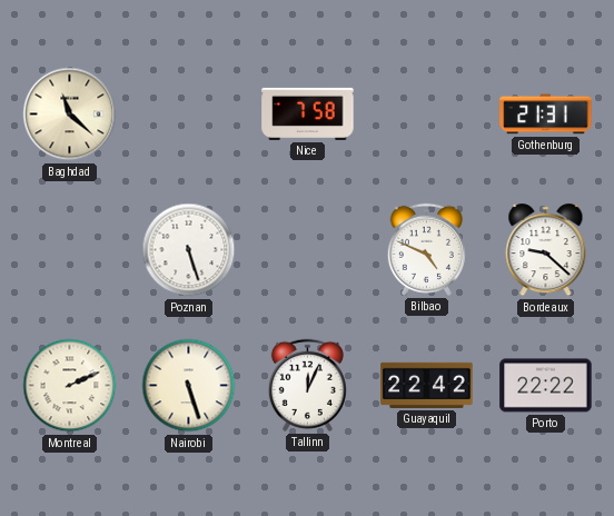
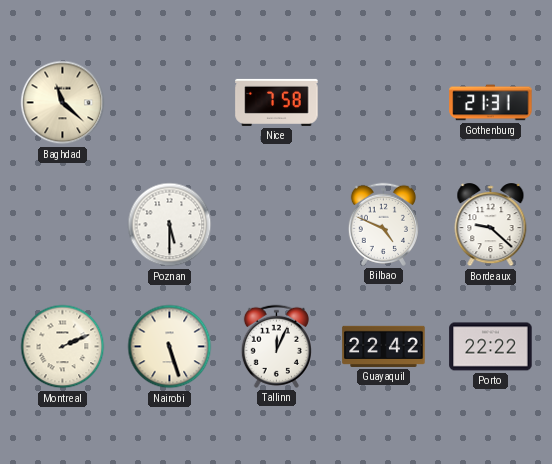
Poznan: 5:27 -> 5:30
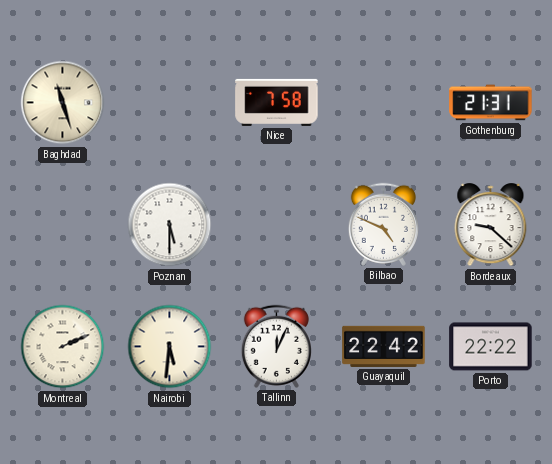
Baghdad: 11:22 -> 11:27
Nairobi: 5:27 -> 5:31
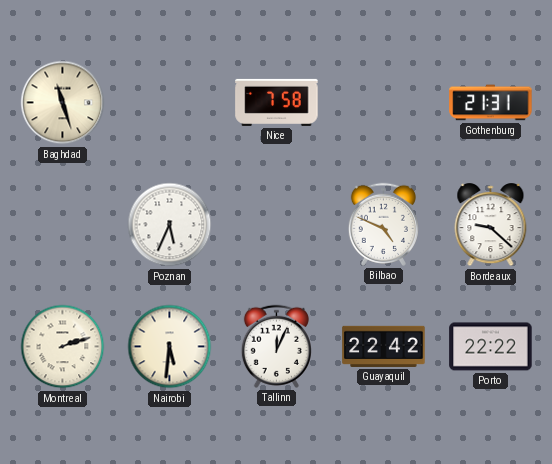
Poznan: 5:30 -> 5:34
Montreal: 2:11 -> 2:12
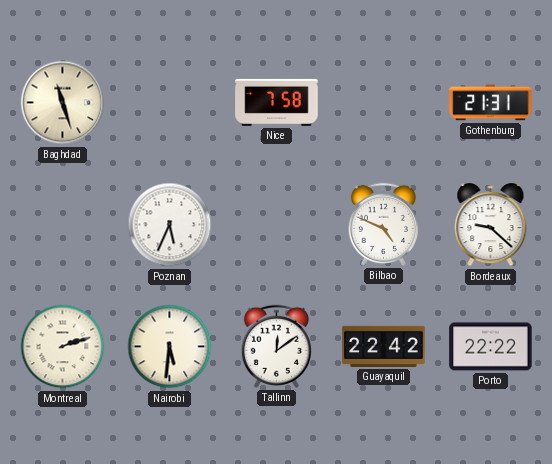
Tallinn: 12:04 -> 12:09
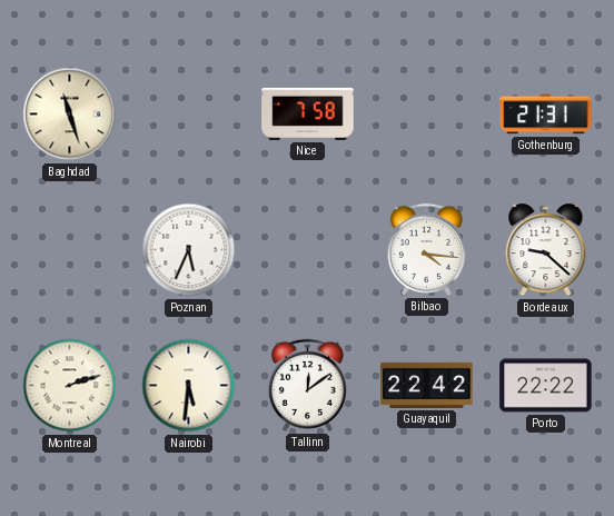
Bilbao: 4:49 -> 4:16
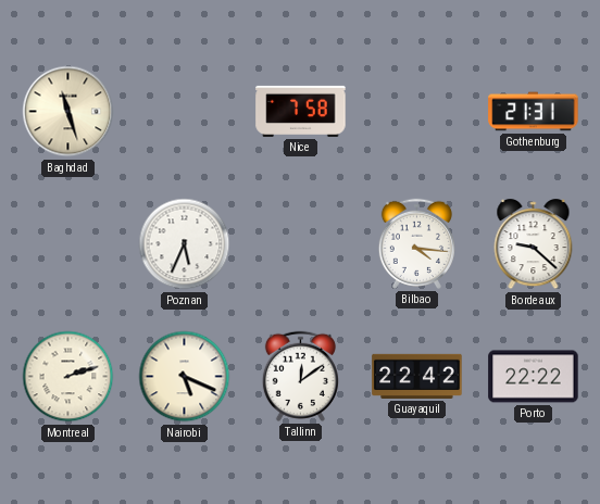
Nairobi: 5:31 -> 5:19
